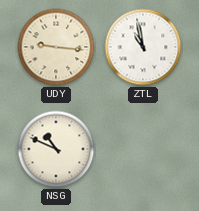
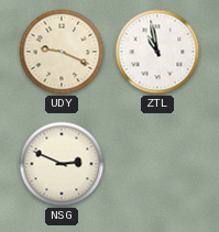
UDY: 9:16 -> 9:19
NSG: 10:49 -> 2:49
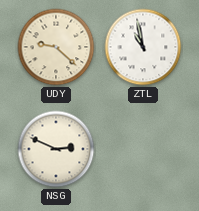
UDY: 9:19 -> 9:22
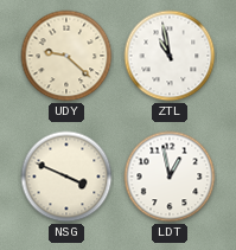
NSG: 2:49 -> 3:49
LDT: none -> 12:58
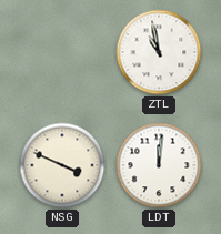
UDY: 9:22 -> none
LDT: 12:58 -> 12:01
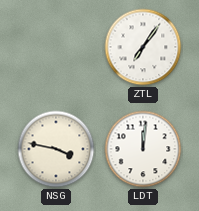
ZTL: 10:58 -> 7:06
NSG: 3:49 -> 3:47
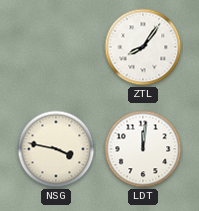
ZTL: 7:06 -> 8:06
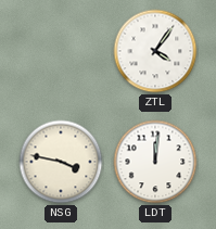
ZTL: 8:06 -> 4:06
